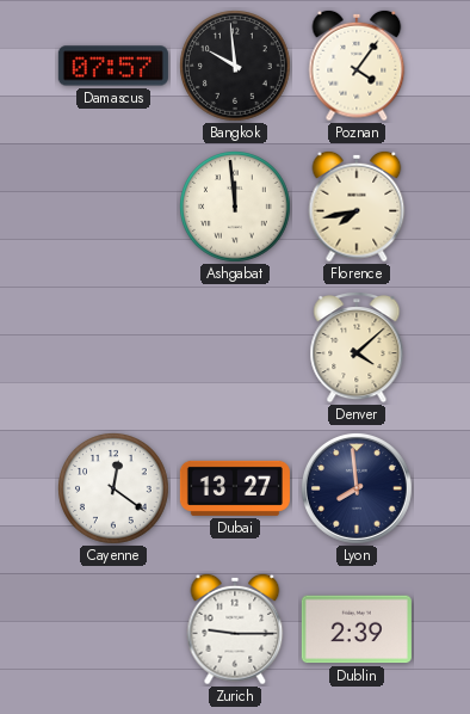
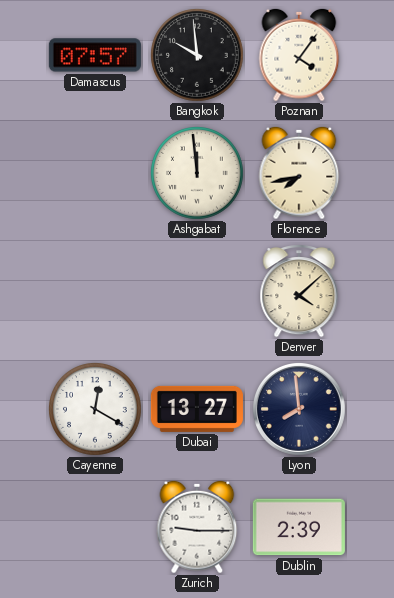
Cayenne: 12:21 -> 12:20
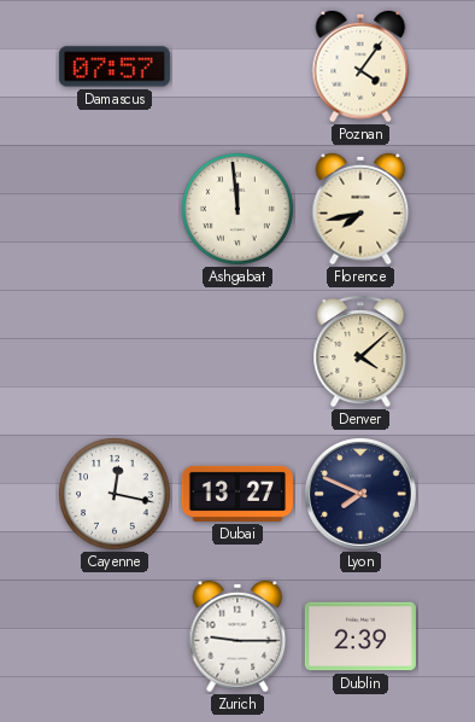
Bangkok: 9:59 -> none
Cayenne: 12:20 -> 12:17
Lyon: 7:59 -> 7:49
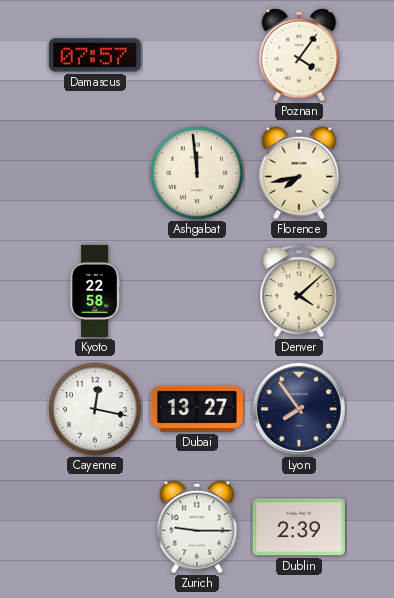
Kyoto: none -> 22:58
Lyon: 7:49 -> 7:54
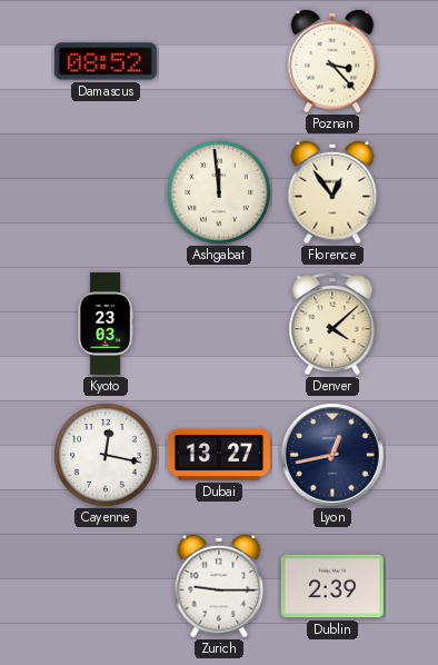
Damascus: 07:57 -> 08:52
Poznan: 4:06 -> 3:23
Florence: 7:43 -> 12:54
Kyoto: 22:58 -> 23:03
Lyon: 7:54 -> 12:43
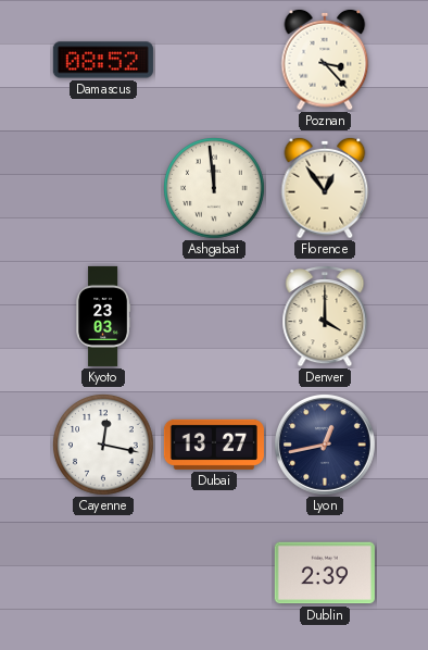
Denver: 4:08 -> 4:00
Zurich: 9:15 -> none
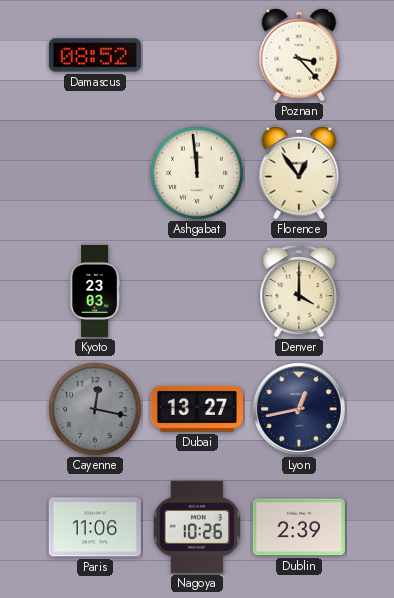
Cayenne dial: white -> grey
Paris: none -> 11:06
Nagoya: none -> 10:26
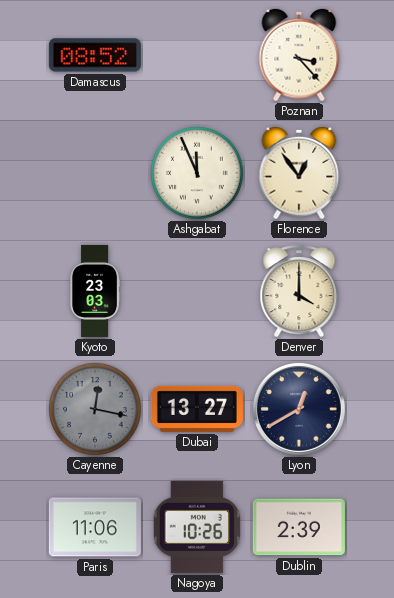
Ashgabat: 11:59 -> 11:56
Lyon: 12:43 -> 12:40
